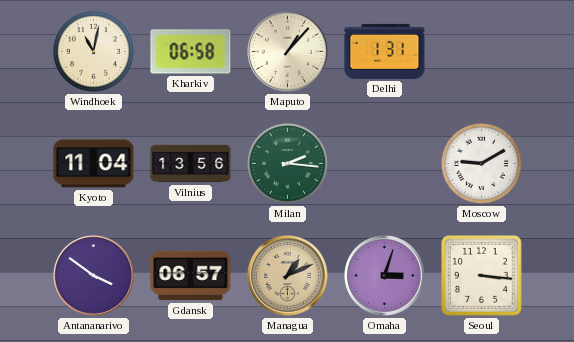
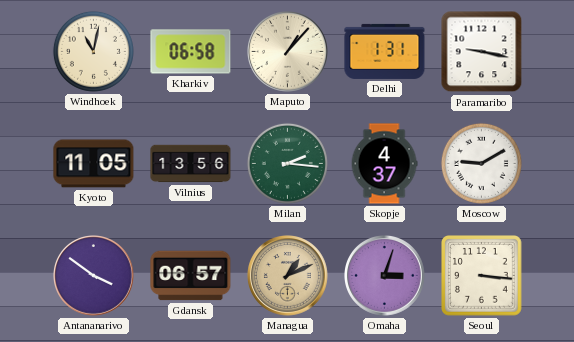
Paramaribo: none -> 9:17
Kyoto: 11:04 -> 11:05
Skopje: none -> 4:37
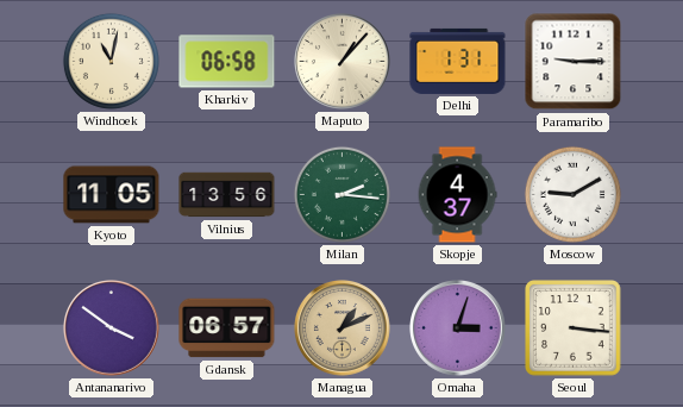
Paramaribo: 9:17 -> 9:15
